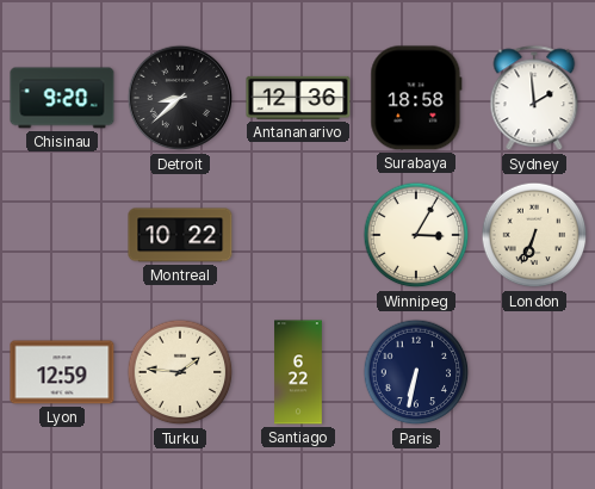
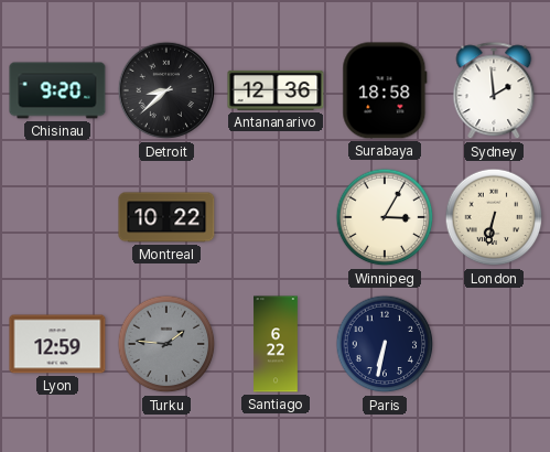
London: 6:34 -> 6:32
Turku dial: cream -> grey
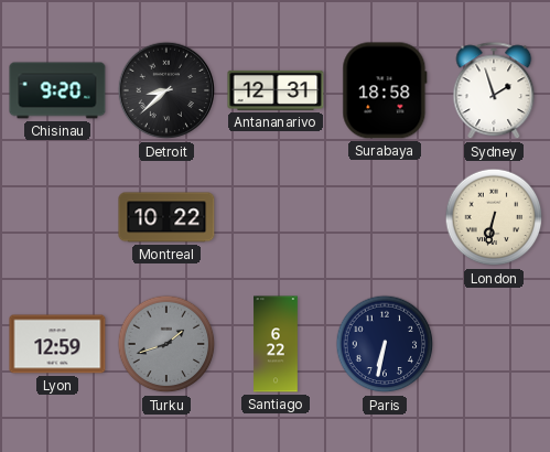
Antananarivo: 12:36 -> 12:31
Sydney: 1:59 -> 1:57
Winnipeg: 3:05 -> none
Turku: 1:46 -> 1:42
